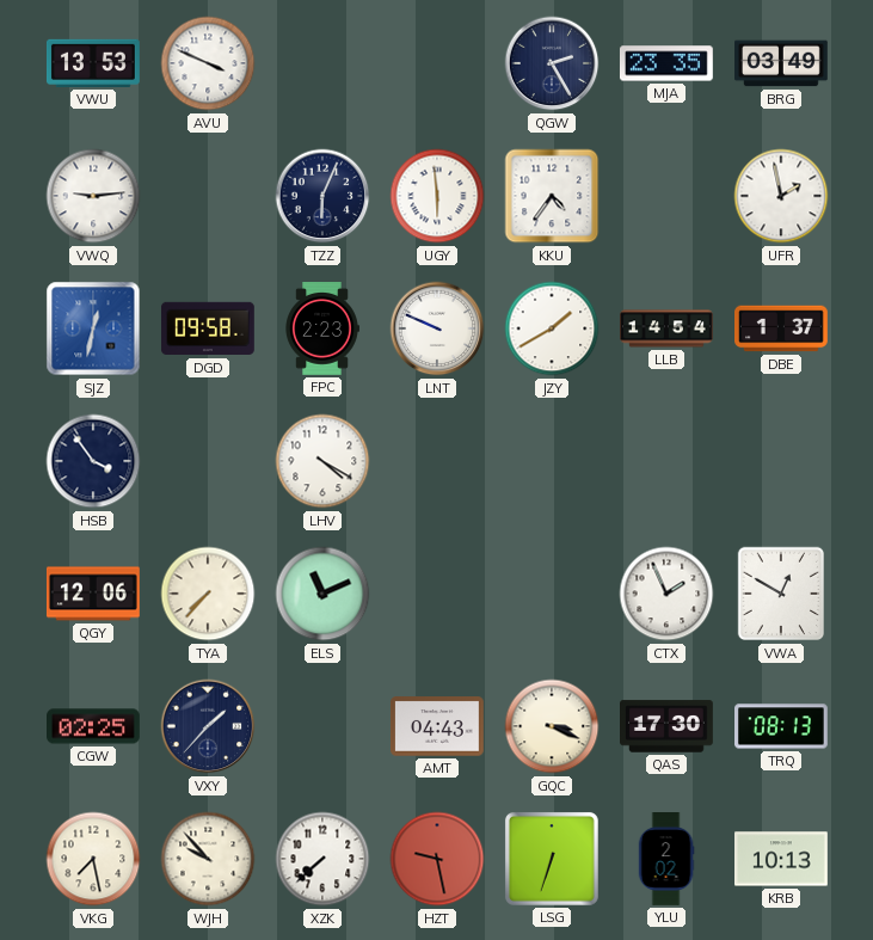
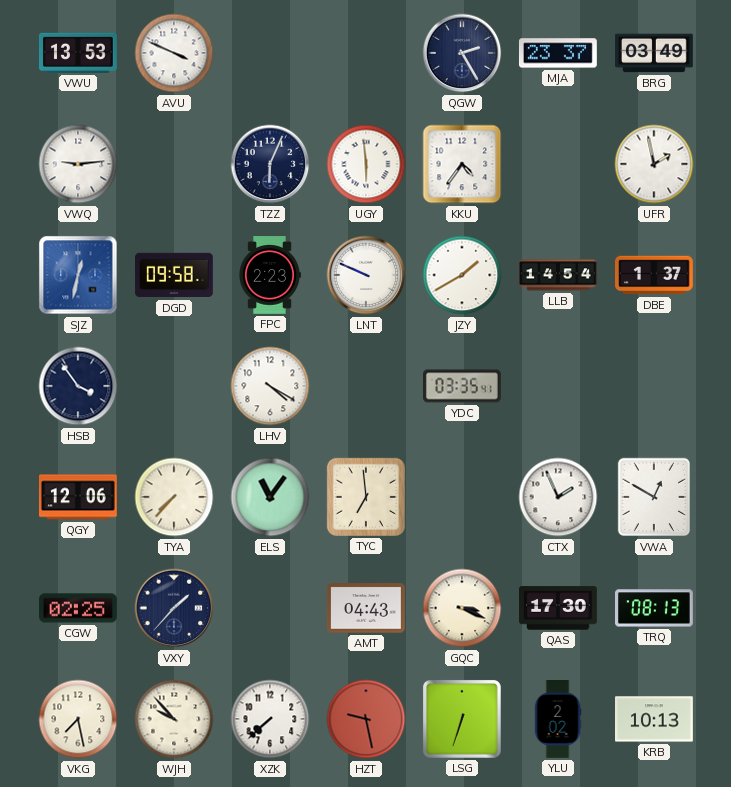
MJA: 23:35 -> 23:37
YDC: none -> 03:35
ELS: 11:11 -> 11:06
TYC: none -> 6:59
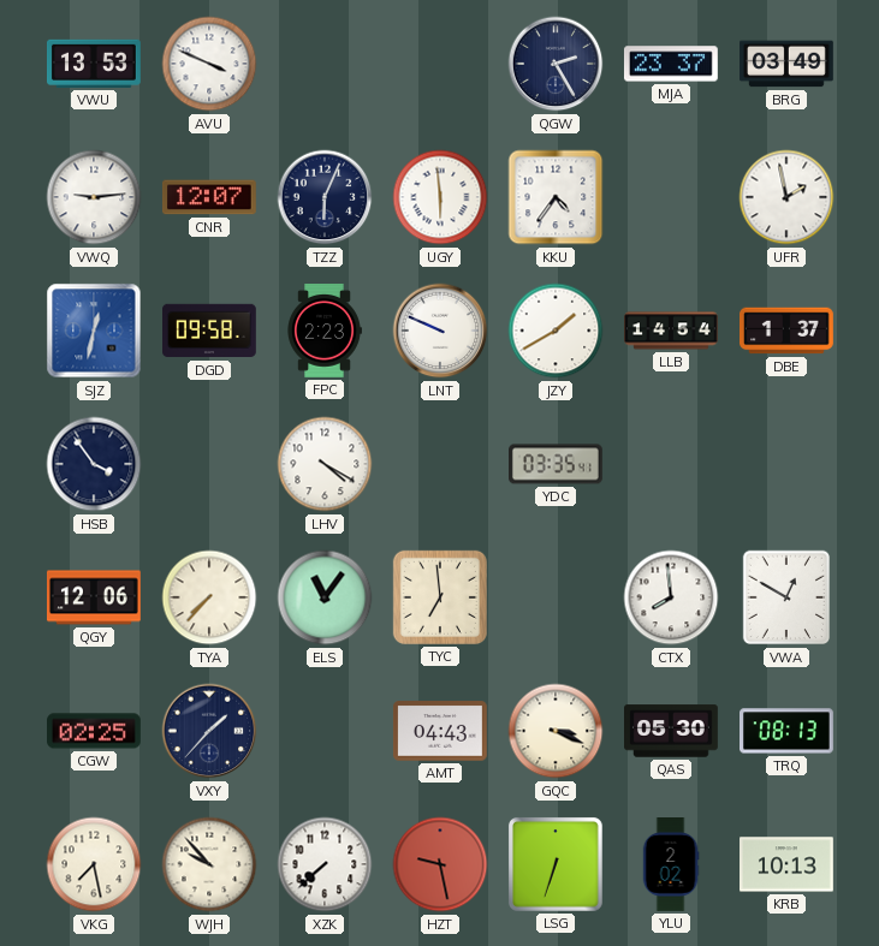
CNR: none -> 12:07
CTX: 1:56 -> 7:59
QAS: 17:30 -> 05:30
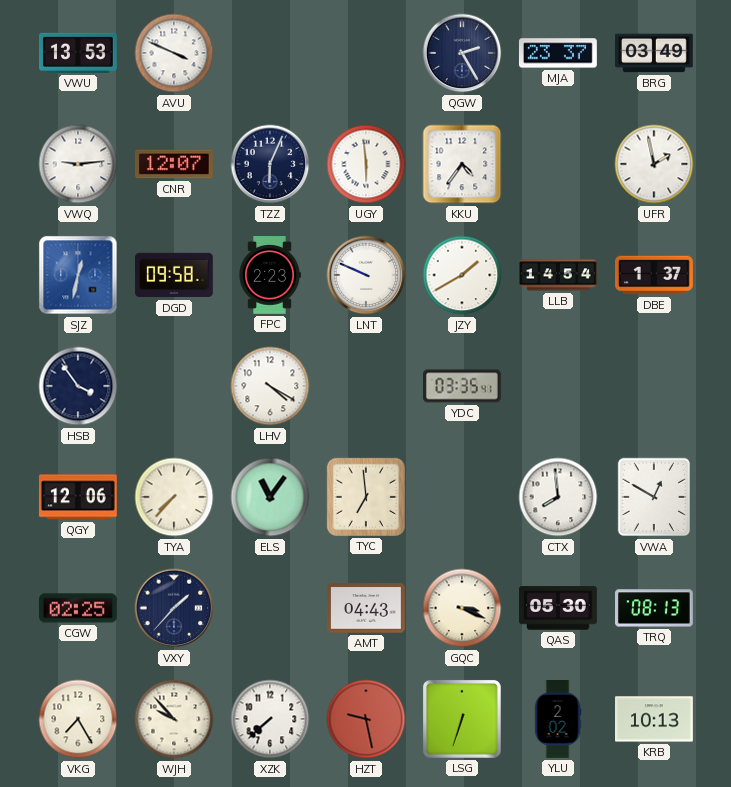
VKG: 7:28 -> 7:25
